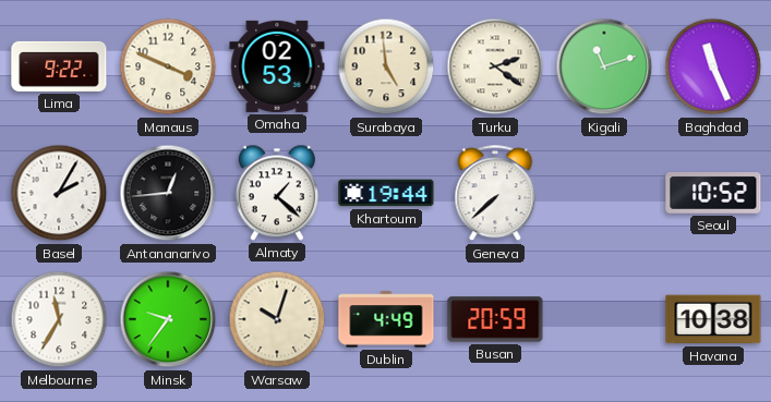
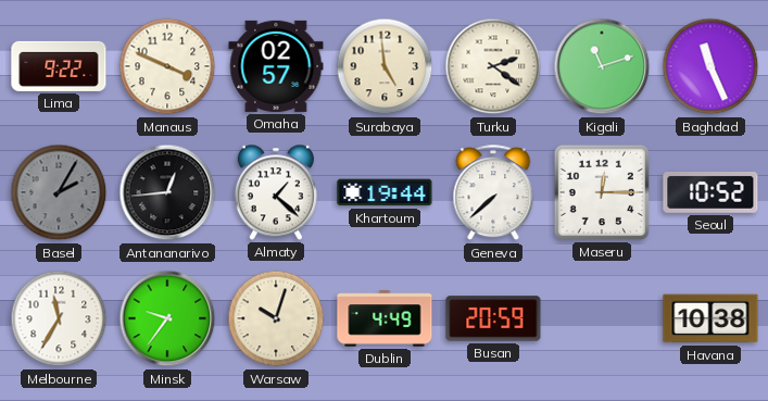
Omaha: 02:53 -> 02:57
Basel dial: white -> grey
Maseru: none -> 12:15
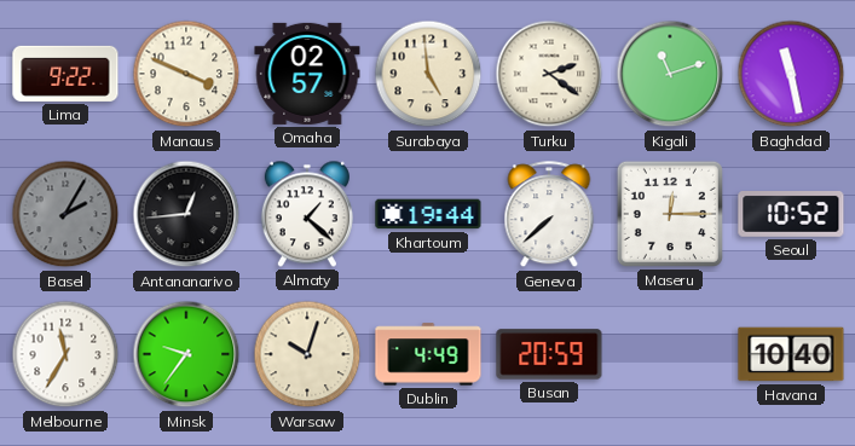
Baghdad: 11:26 -> 11:28
Havana: 10:38 -> 10:40
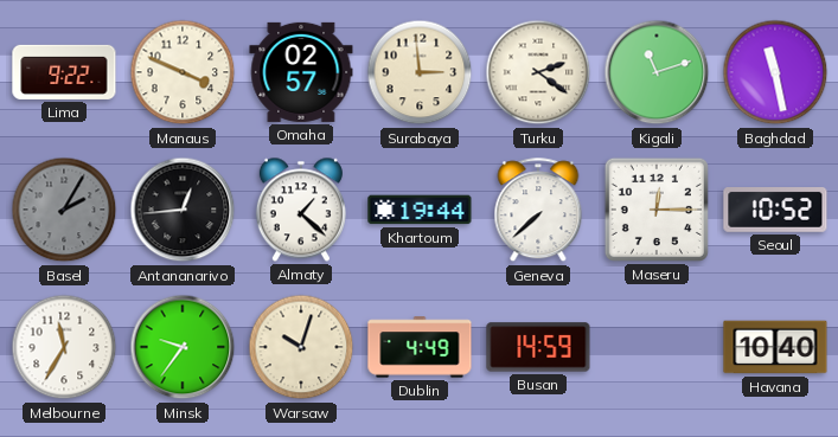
Surabaya: 4:59 -> 2:59
Busan: 20:59 -> 14:59
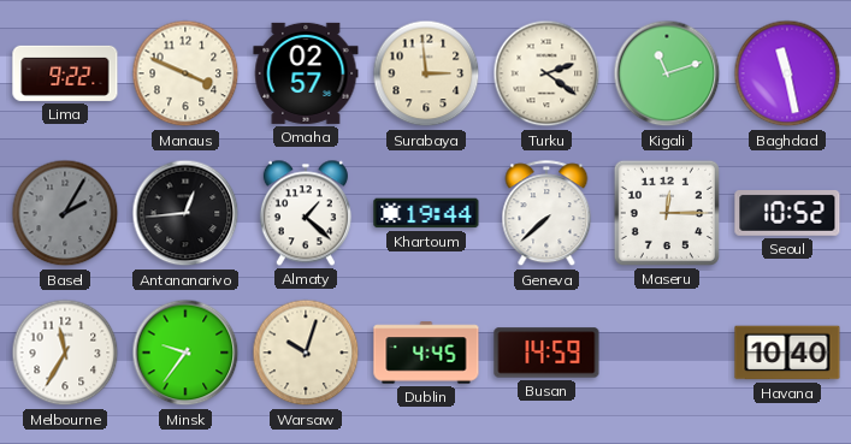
Dublin: 4:49 -> 4:45
